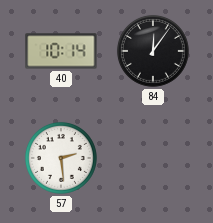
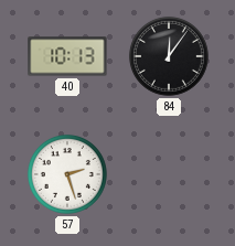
40: 10:14 -> 10:13
57: 2:29 -> 2:27
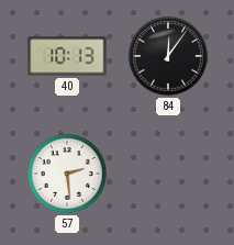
57: 2:27 -> 2:29
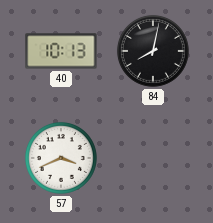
84: 12:06 -> 8:02
57: 2:29 -> 3:41
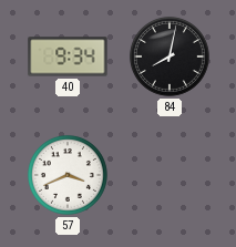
40: 10:13 -> 9:34
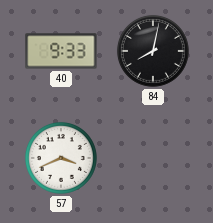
40: 9:34 -> 9:33
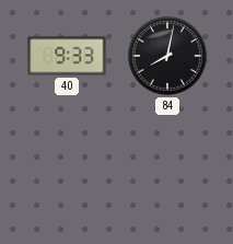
57: 3:41 -> none
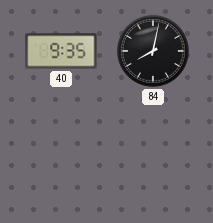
40: 9:33 -> 9:35
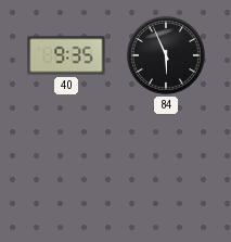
84: 8:02 -> 5:56
